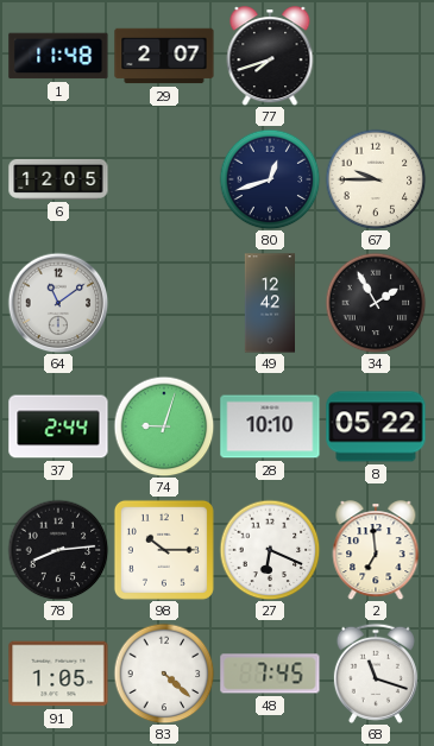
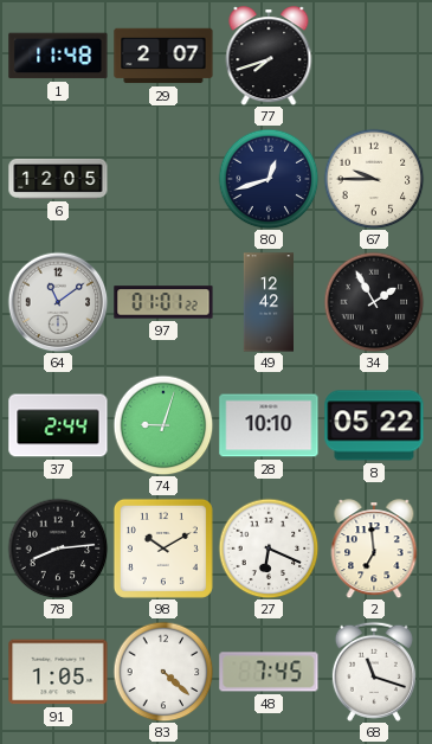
97: none -> 01:01
98: 10:15 -> 10:10
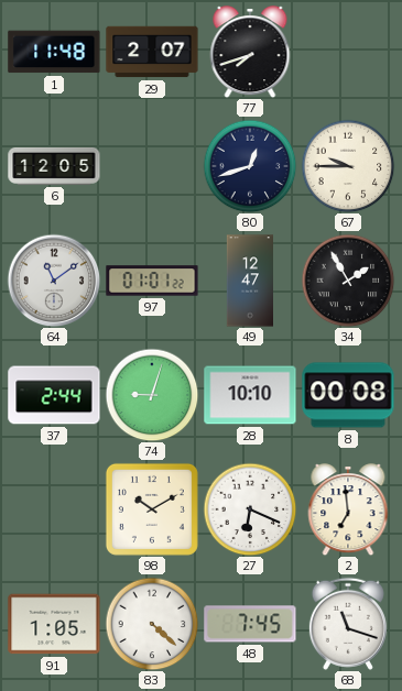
49: 12:42 -> 12:47
8: 05:22 -> 00:08
78: 8:14 -> none
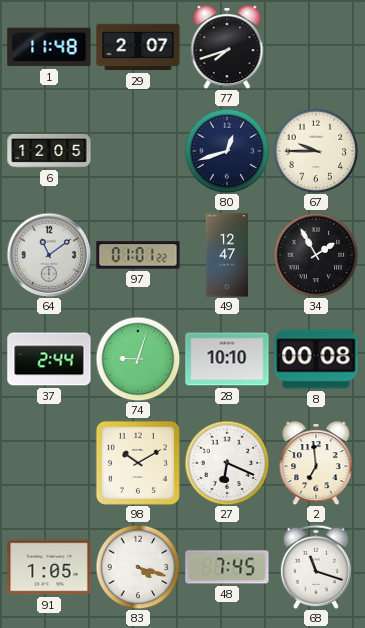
83: 4:22 -> 4:18
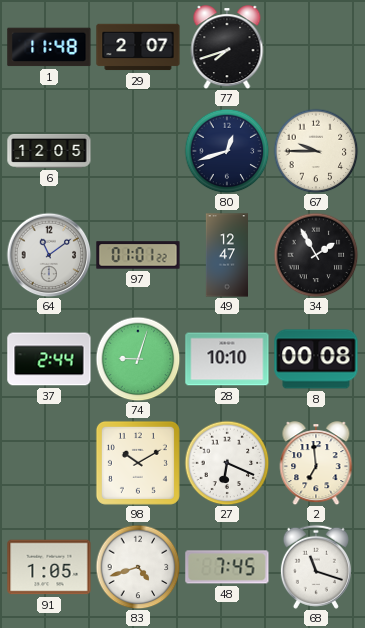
83: 4:18 -> 4:42
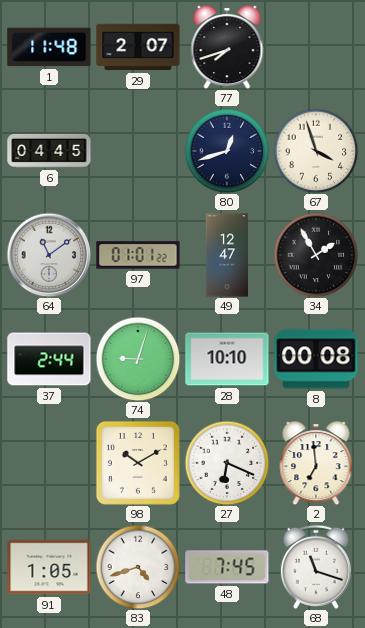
6: 12:05 -> 04:45
67: 9:45 -> 3:57
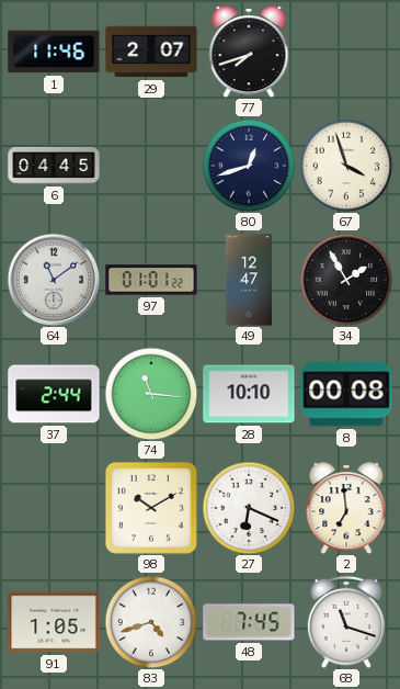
1: 11:48 -> 11:46
74: 9:03 -> 11:16
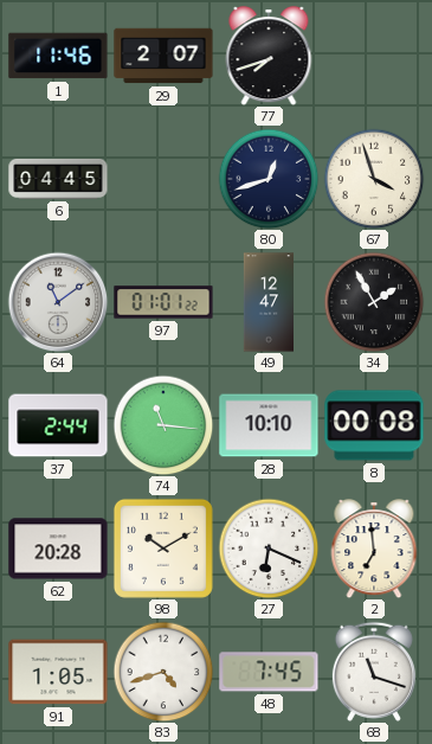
62: none -> 20:28
